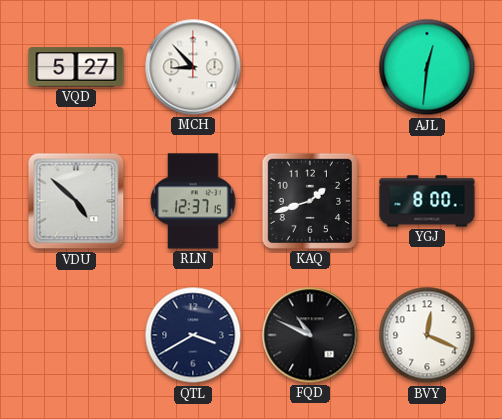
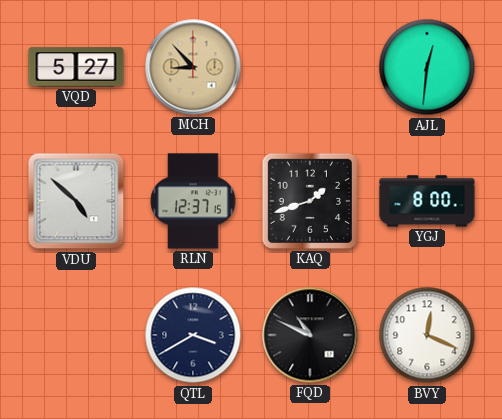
MCH dial: white -> champagne
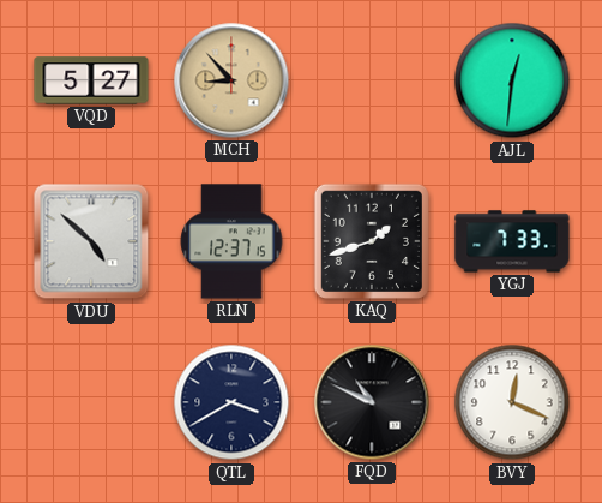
YGJ: 8:00 -> 7:33
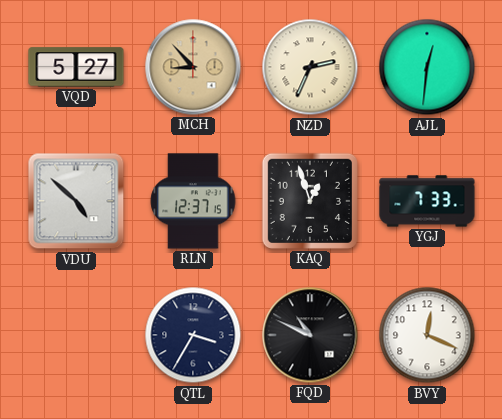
NZD: none -> 2:34
KAQ: 1:42 -> 12:57
QTL: 3:40 -> 3:35
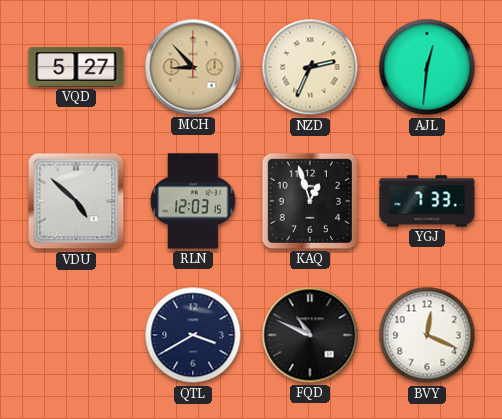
RLN: 12:37 -> 12:03
QTL: 3:35 -> 3:40
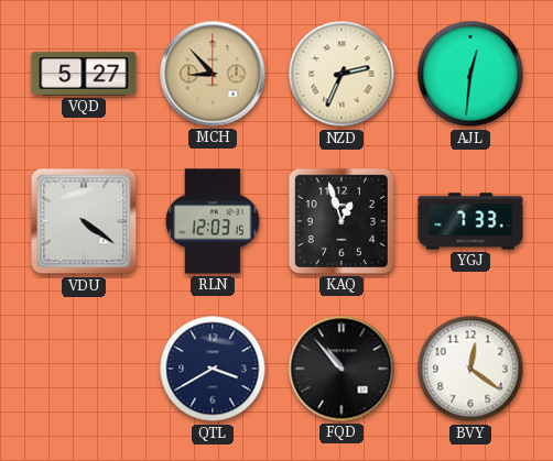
VDU: 4:52 -> 4:21
FQD: 10:49 -> 10:53
BVY: 12:19 -> 12:21
